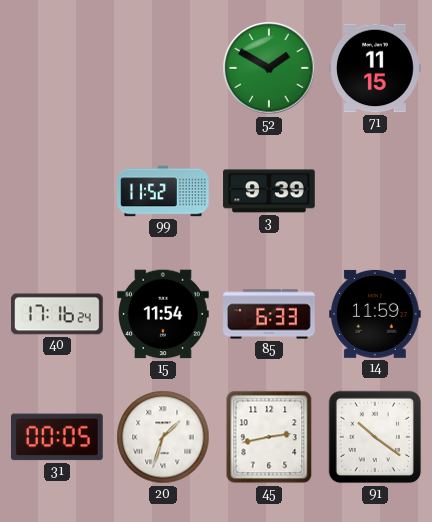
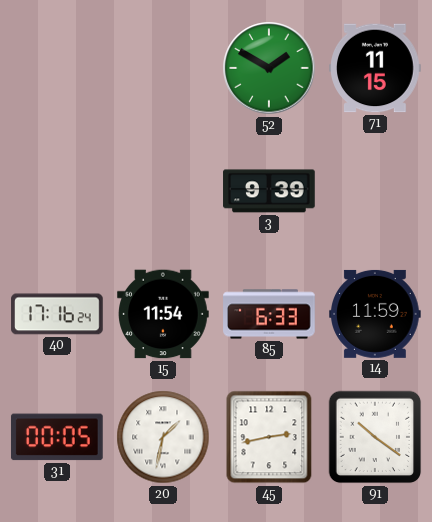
99: 11:52 -> none
20: 1:33 -> 1:32
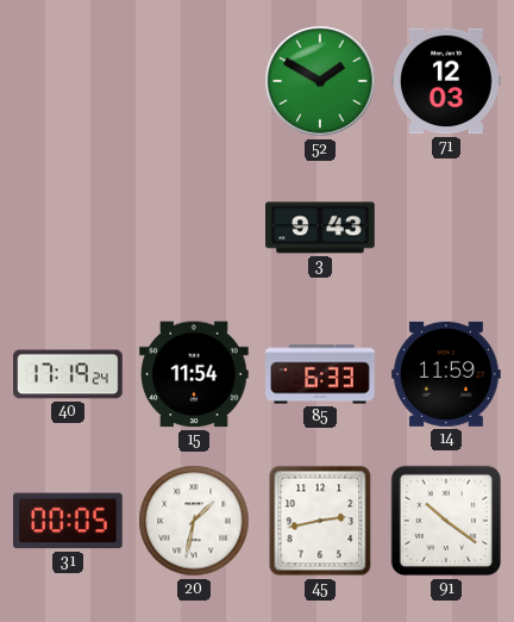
71: 11:15 -> 12:03
3: 9:39 -> 9:43
40: 17:16 -> 17:19
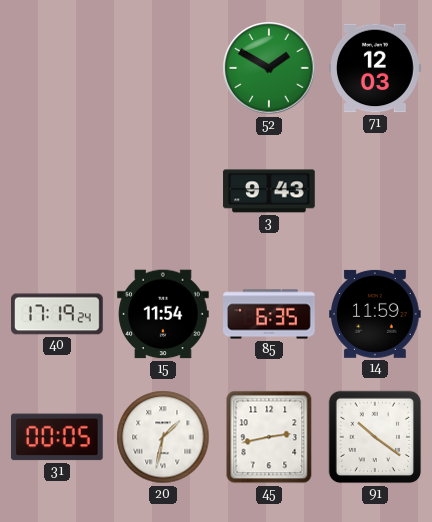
85: 6:33 -> 6:35
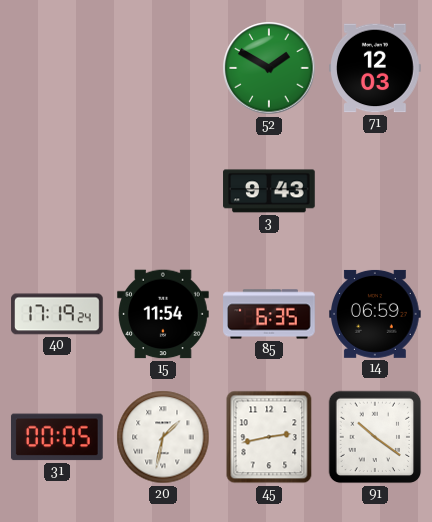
14: 11:59 -> 06:59
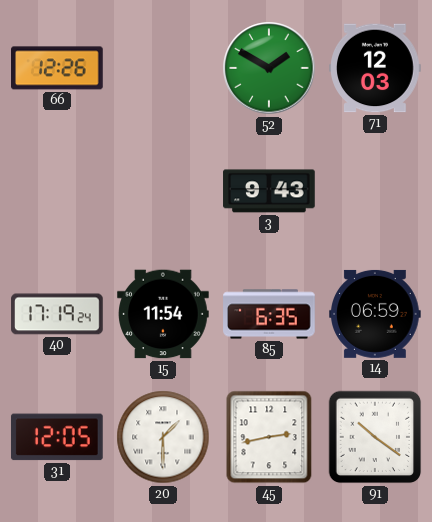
66: none -> 12:26
31: 00:05 -> 12:05
20: 1:32 -> 1:30
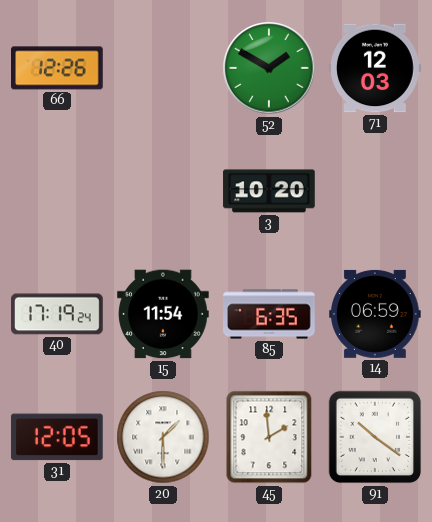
3: 9:43 -> 10:20
45: 2:43 -> 1:59
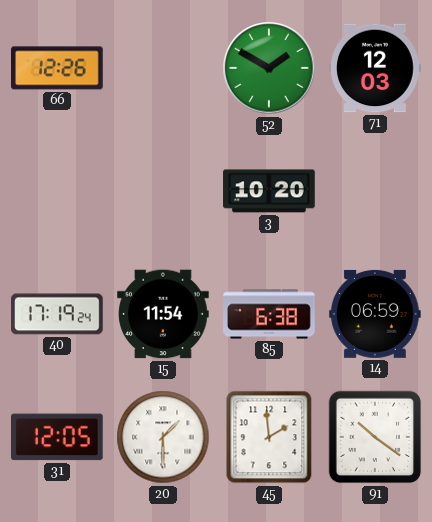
85: 6:35 -> 6:38
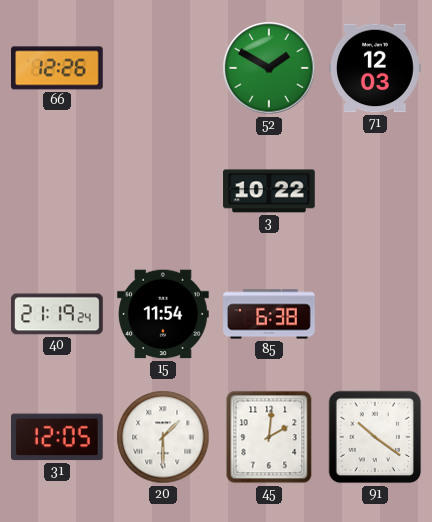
3: 10:20 -> 10:22
40: 17:19 -> 21:19
14: 06:59 -> none
45: 1:59 -> 2:01
